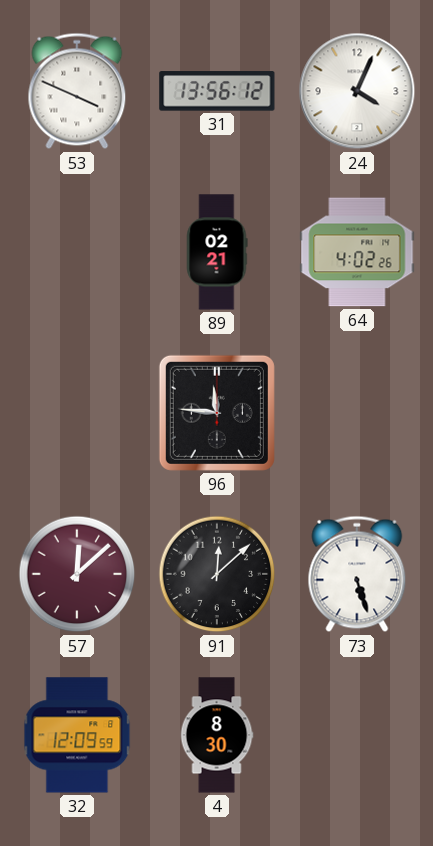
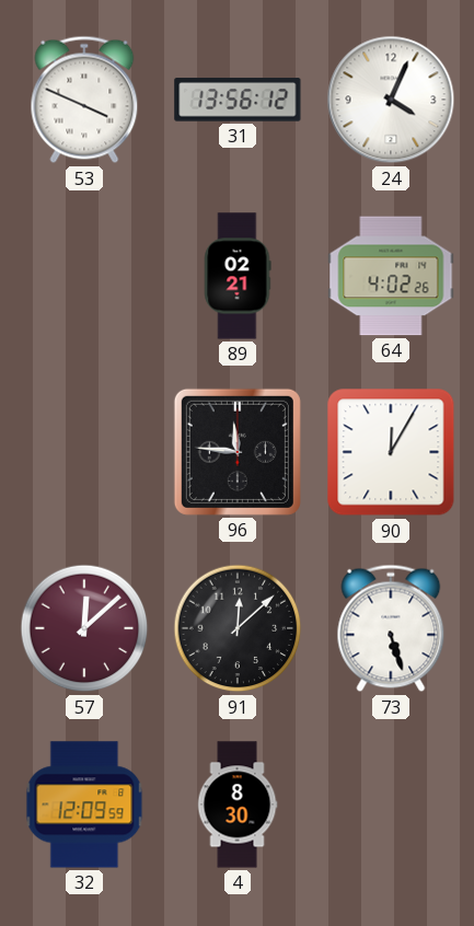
90: none -> 12:05
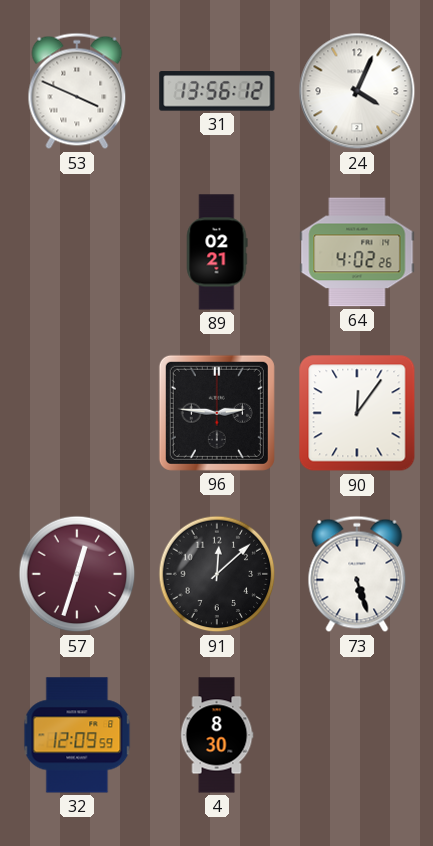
96: 11:46 -> 2:46
90: 12:05 -> 12:06
57: 12:08 -> 12:33
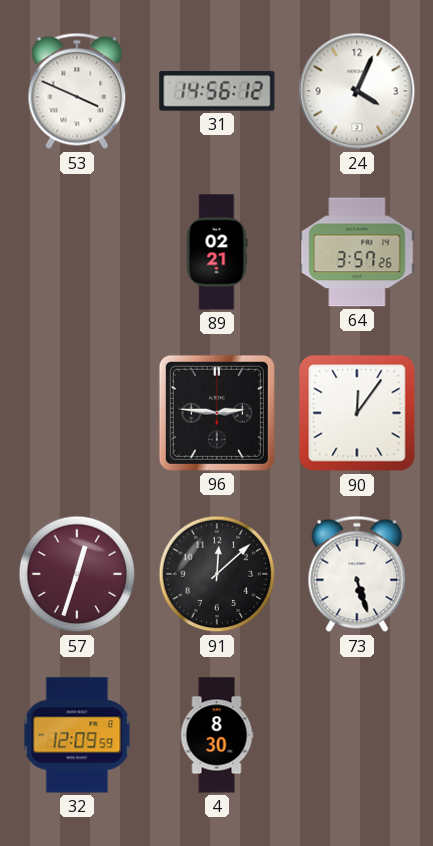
31: 13:56 -> 14:56
64: 4:02 -> 3:57
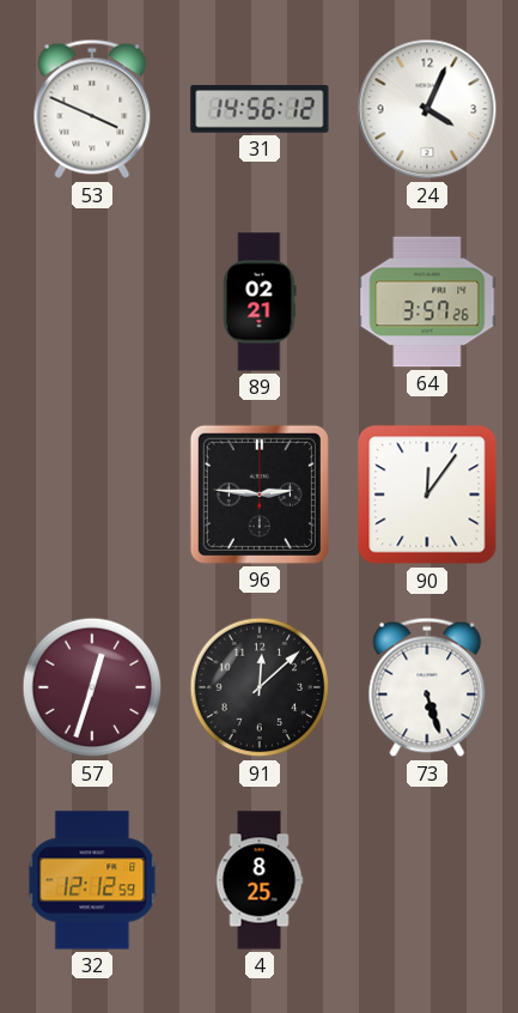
32: 12:09 -> 12:12
4: 8:30 -> 8:25
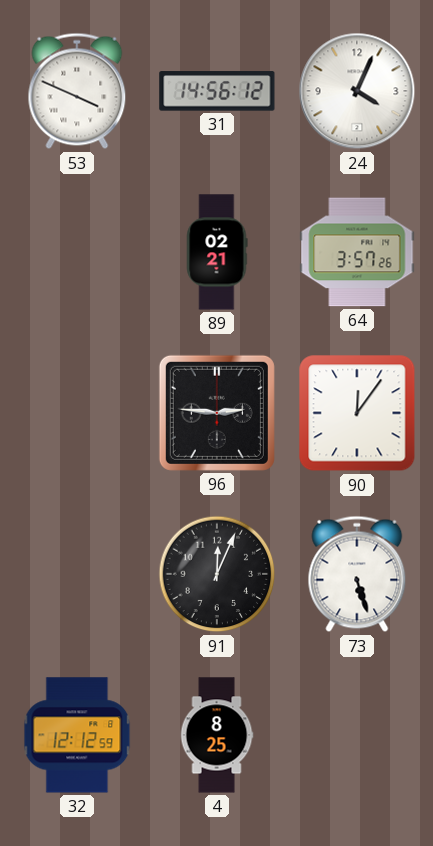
57: 12:33 -> none
91: 12:08 -> 12:04
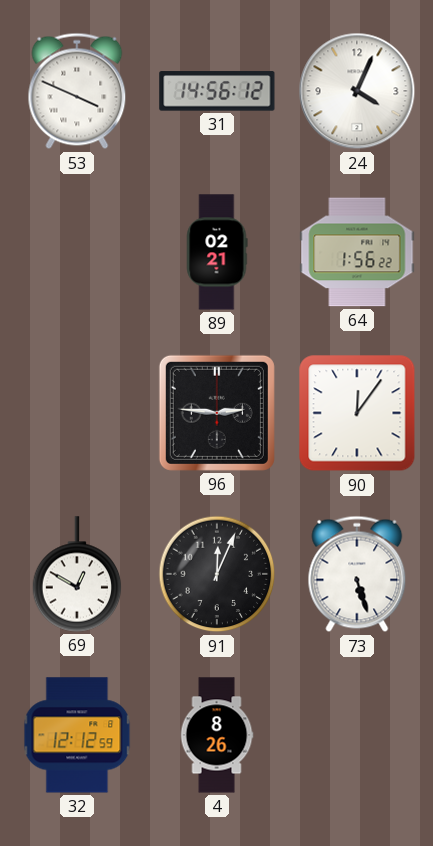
64: 3:57 -> 1:56
69: none -> 12:50
4: 8:25 -> 8:26
